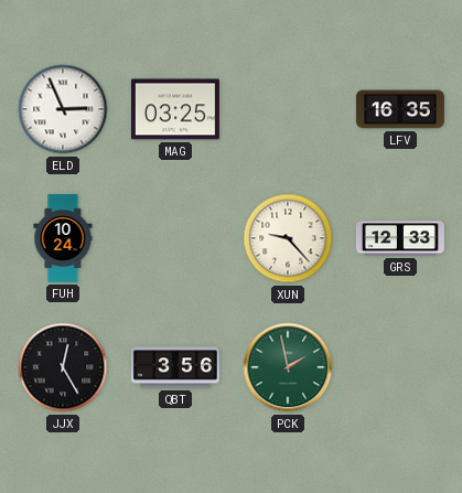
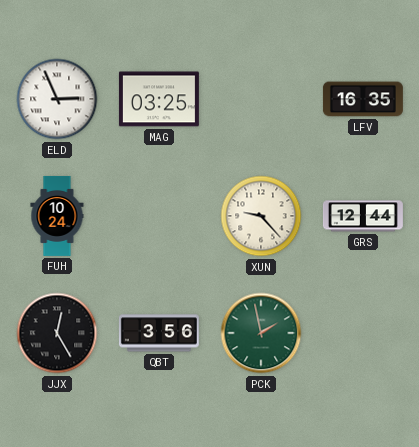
GRS: 12:33 -> 12:44
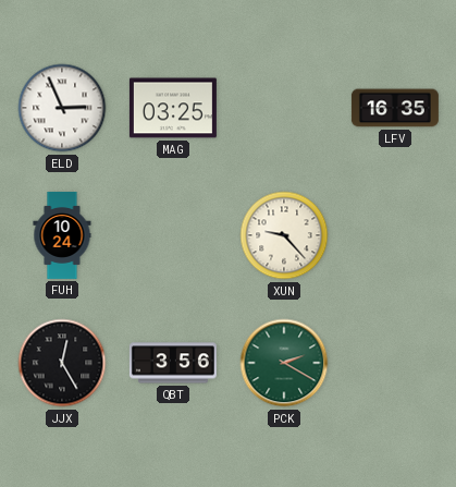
GRS: 12:44 -> none
PCK: 1:58 -> 2:20
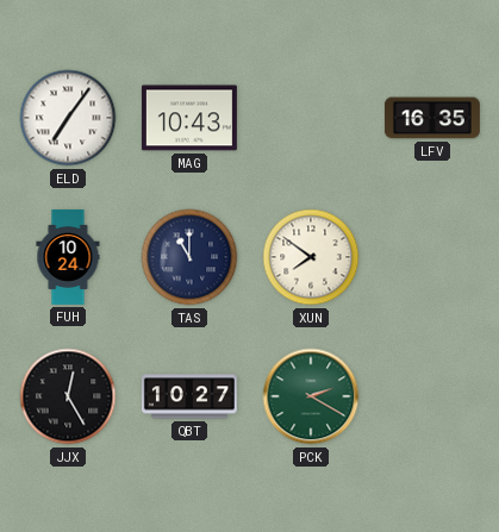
ELD: 2:56 -> 7:06
MAG: 03:25 -> 10:43
TAS: none -> 11:00
XUN: 9:23 -> 7:51
QBT: 3:56 -> 10:27
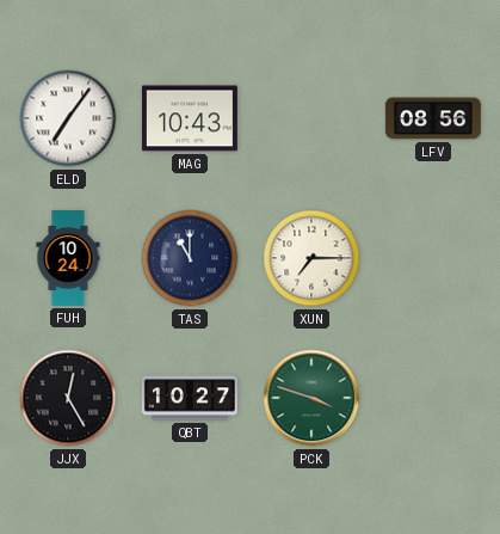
LFV: 16:35 -> 08:56
XUN: 7:51 -> 7:15
PCK: 2:20 -> 3:48
